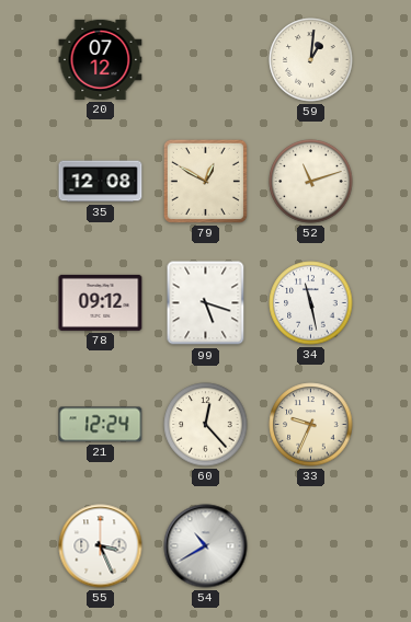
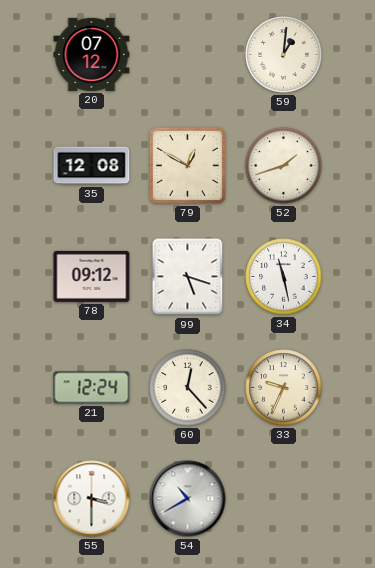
52: 11:12 -> 1:42
55: 3:26 -> 3:30
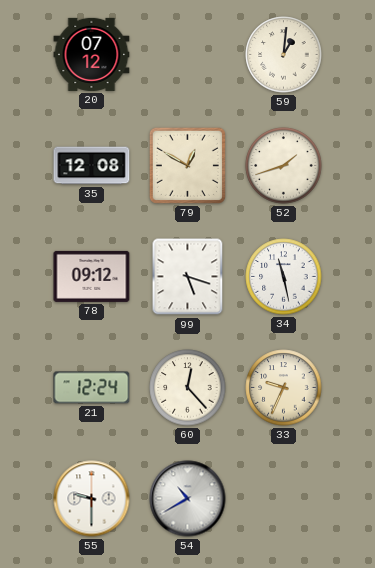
55: 3:30 -> 9:30
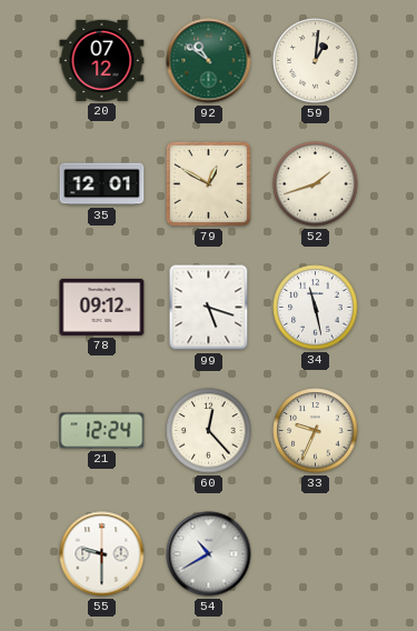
92: none -> 10:51
35: 12:08 -> 12:01
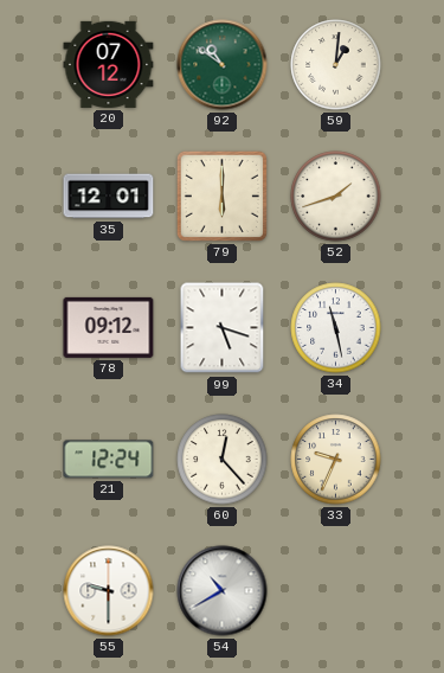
79: 12:50 -> 6:00
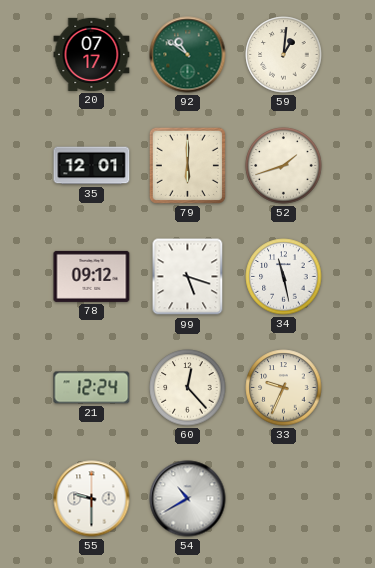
20: 07:12 -> 07:17
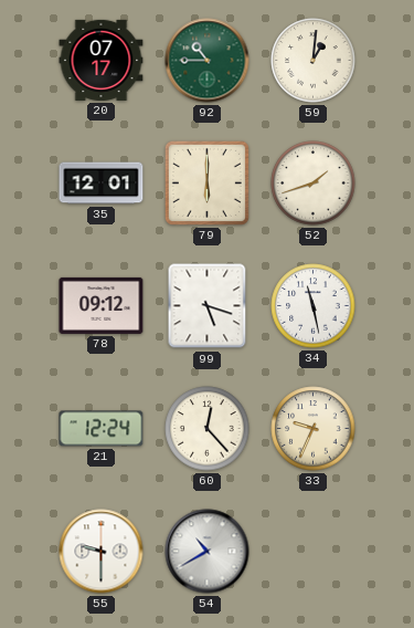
92: 10:51 -> 10:45
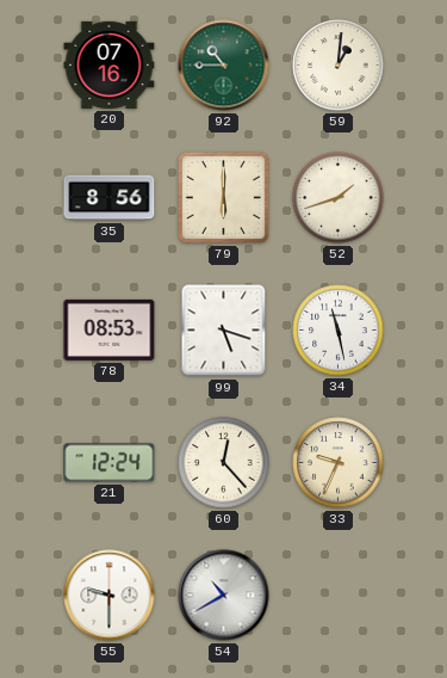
20: 07:17 -> 07:16
35: 12:01 -> 8:56
78: 09:12 -> 08:53
